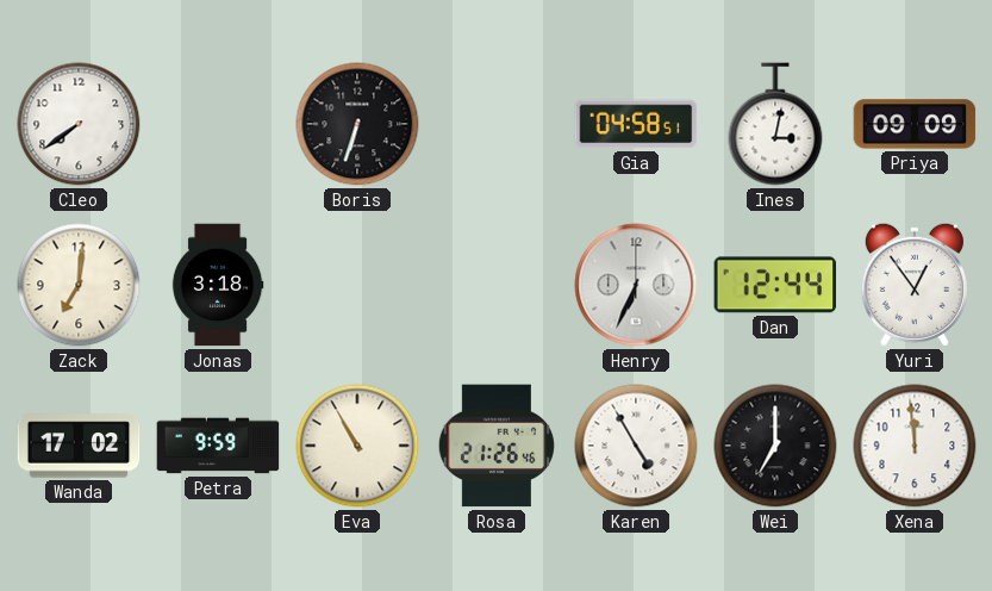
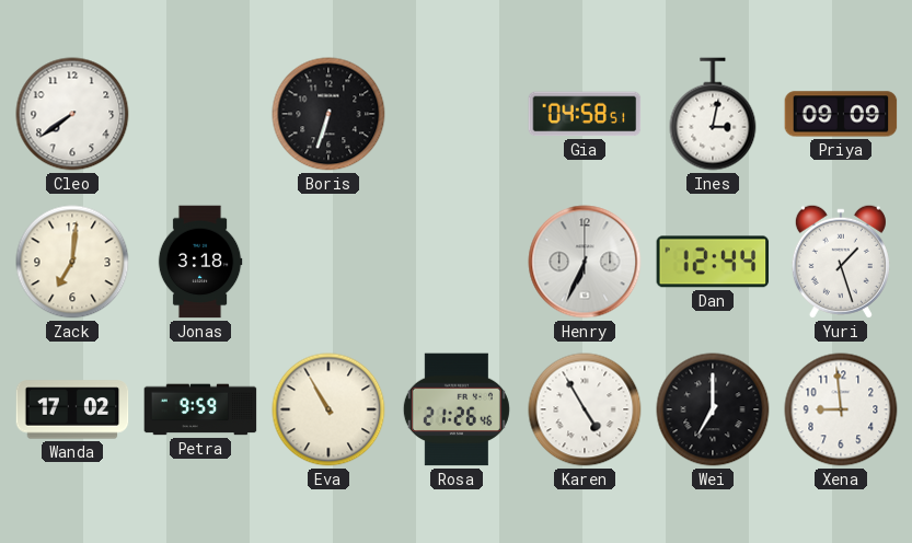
Yuri: 12:54 -> 1:27
Xena: 11:59 -> 8:59
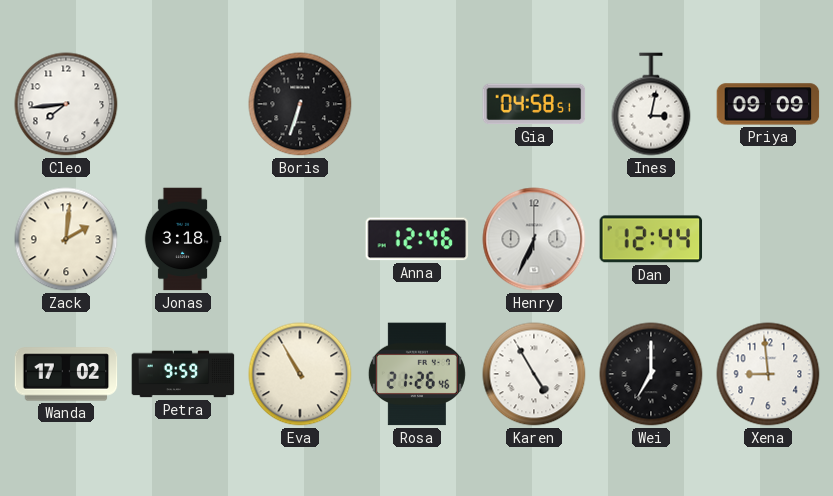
Cleo: 7:39 -> 7:44
Zack: 7:01 -> 2:01
Anna: none -> 12:46
Yuri: 1:27 -> none
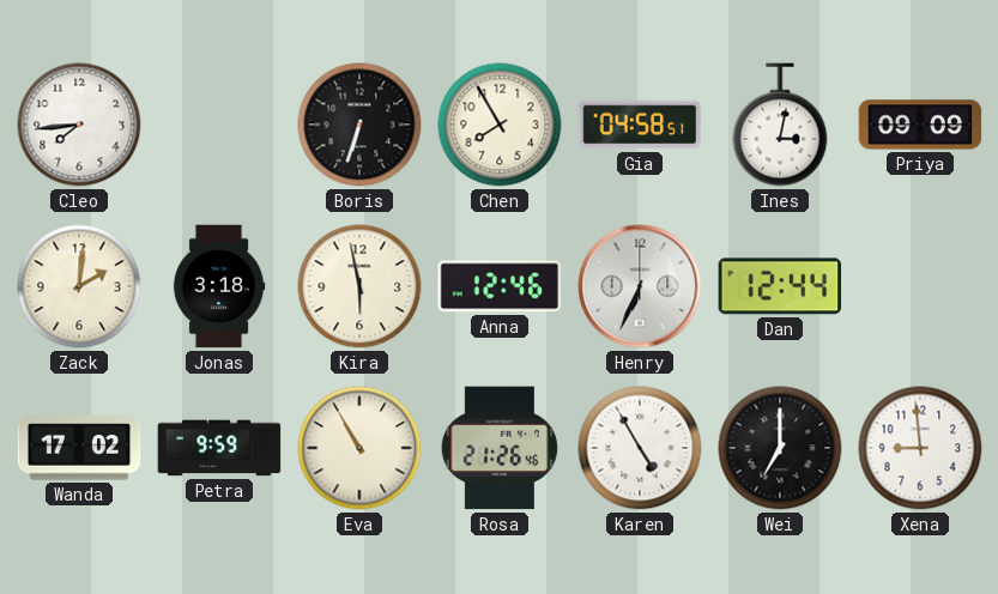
Chen: none -> 7:55
Kira: none -> 5:58
